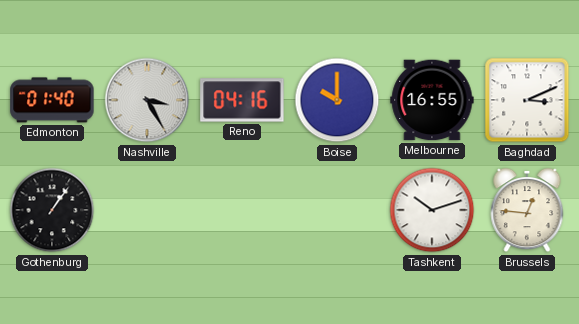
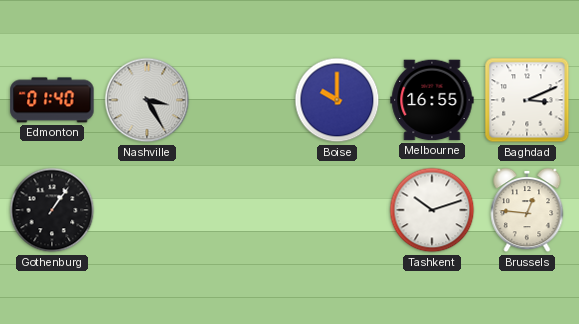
Reno: 04:16 -> none
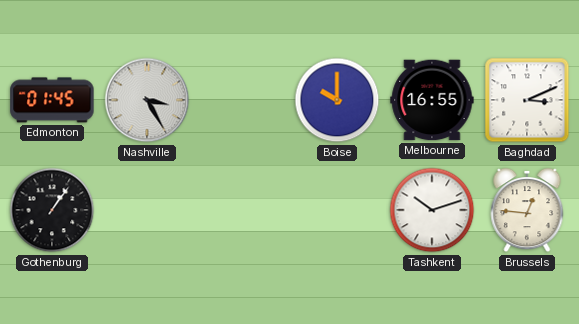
Edmonton: 01:40 -> 01:45
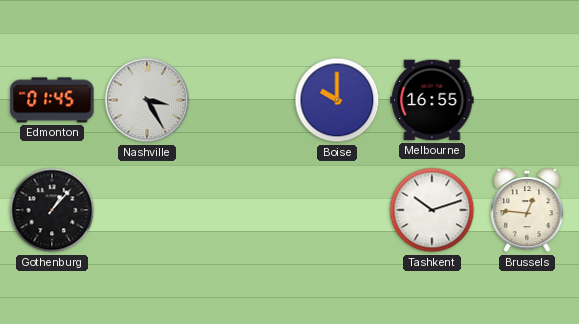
Baghdad: 3:11 -> none
Gothenburg: 1:06 -> 1:07
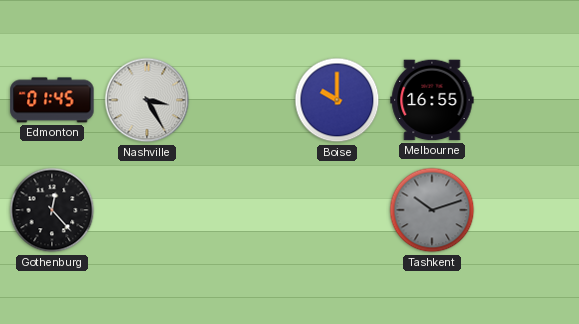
Gothenburg: 1:07 -> 12:23
Tashkent dial: white -> grey
Brussels: 12:46 -> none
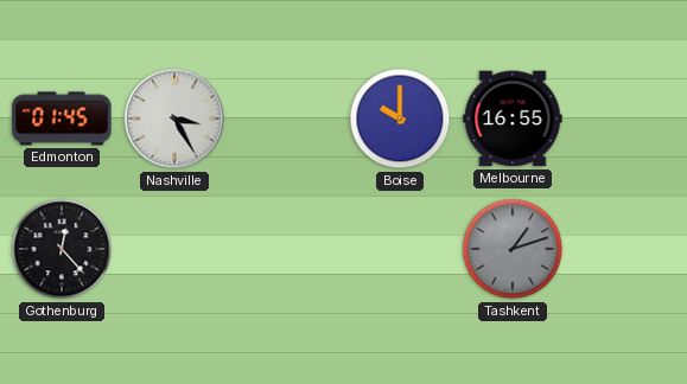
Tashkent: 10:12 -> 1:12
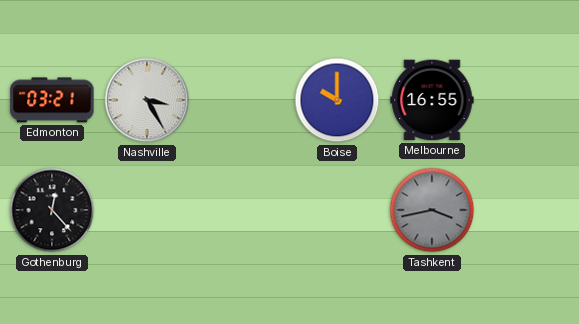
Edmonton: 01:45 -> 03:21
Tashkent: 1:12 -> 3:43
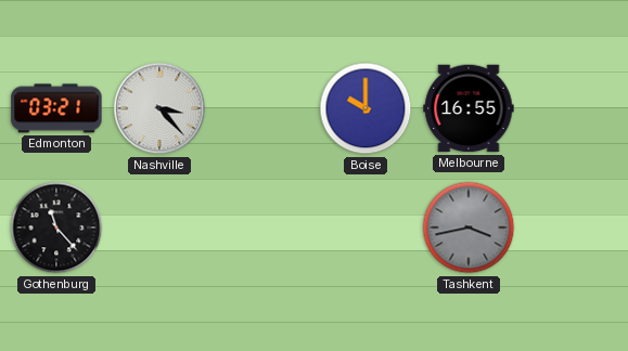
Nashville: 3:25 -> 3:23
Gothenburg: 12:23 -> 11:23
